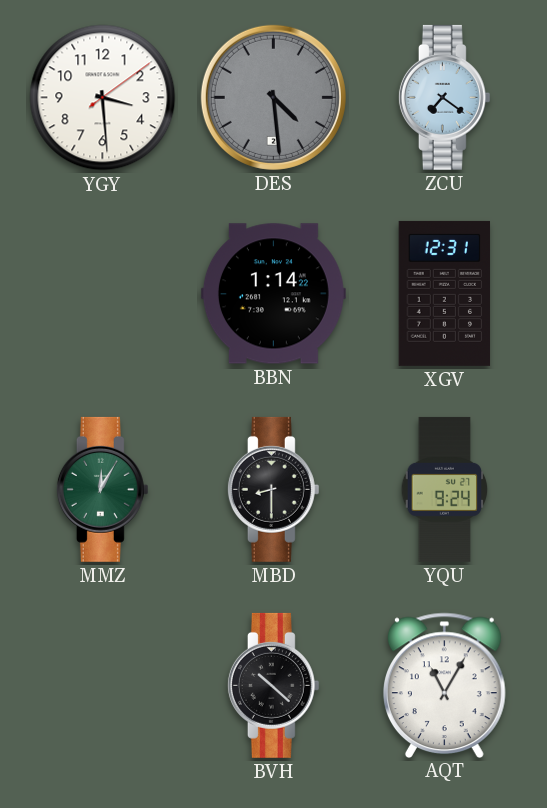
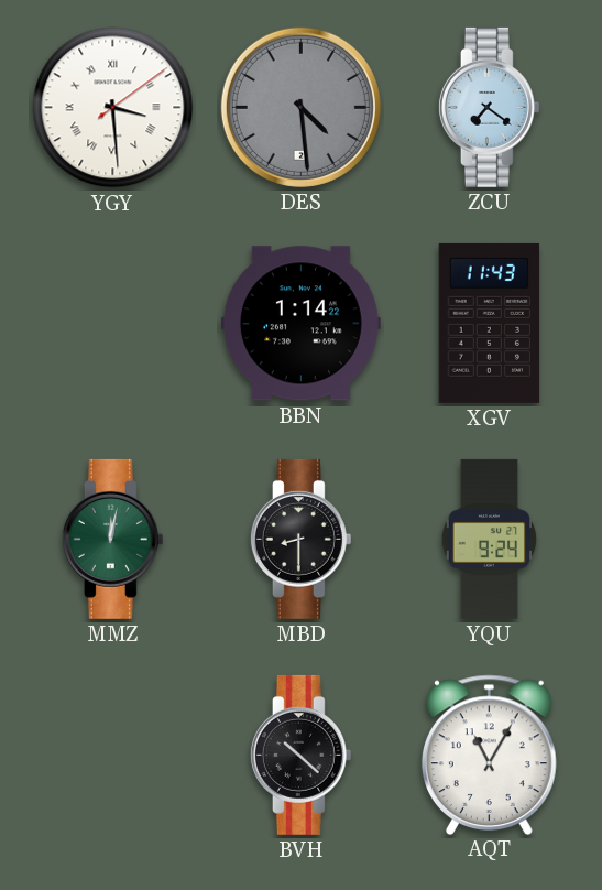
YGY numerals: Arabic -> Roman
XGV: 12:31 -> 11:43
MMZ: 12:05 -> 12:02
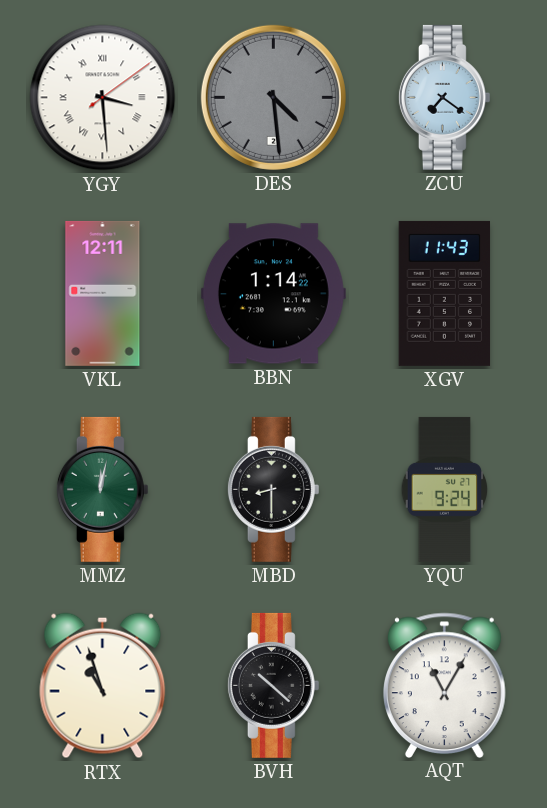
VKL: none -> 12:11
RTX: none -> 10:57
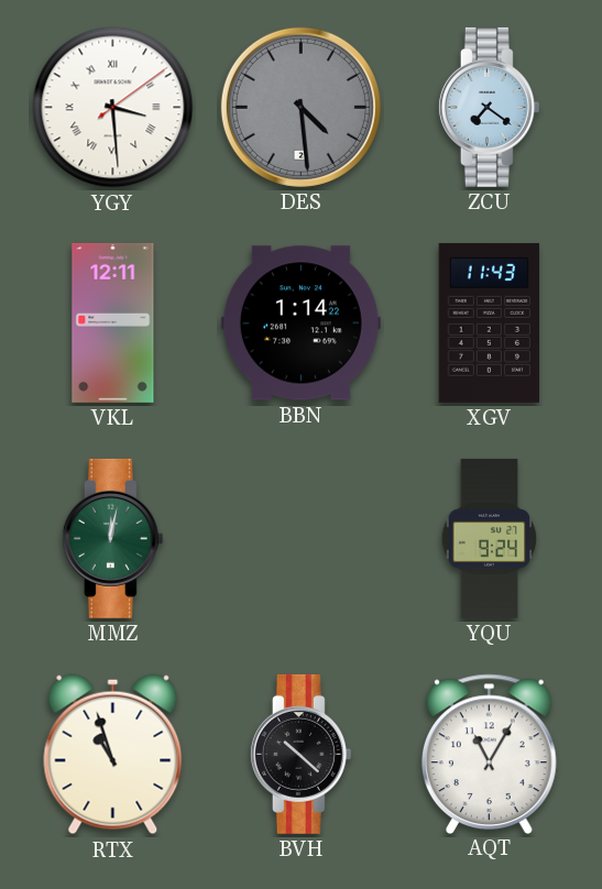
MBD: 8:30 -> none
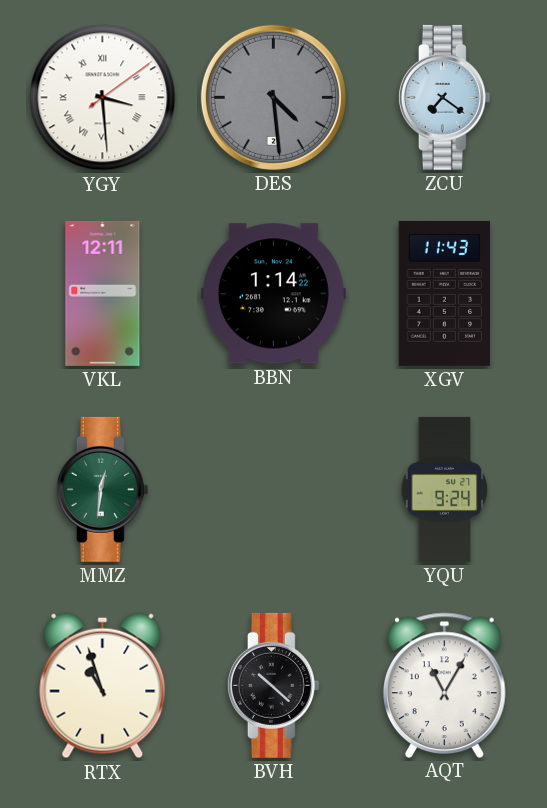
MMZ: 12:02 -> 12:31
